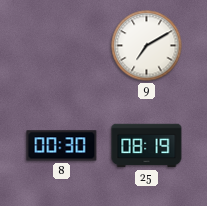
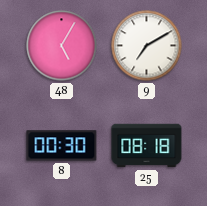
48: none -> 5:05
25: 08:19 -> 08:18
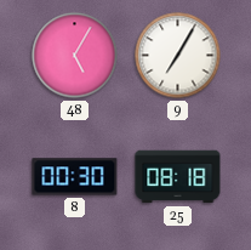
9: 7:10 -> 7:05
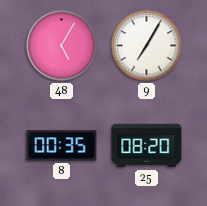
8: 00:30 -> 00:35
25: 08:18 -> 08:20
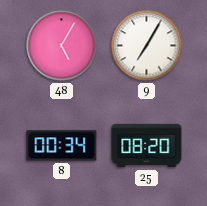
8: 00:35 -> 00:34
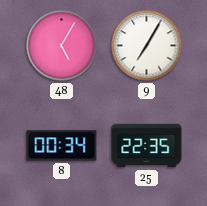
25: 08:20 -> 22:35
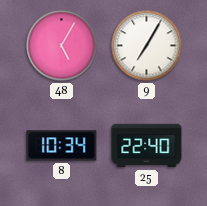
8: 00:34 -> 10:34
25: 22:35 -> 22:40
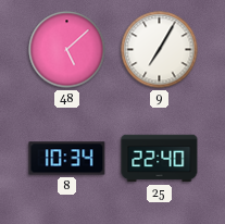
48: 5:05 -> 5:08
